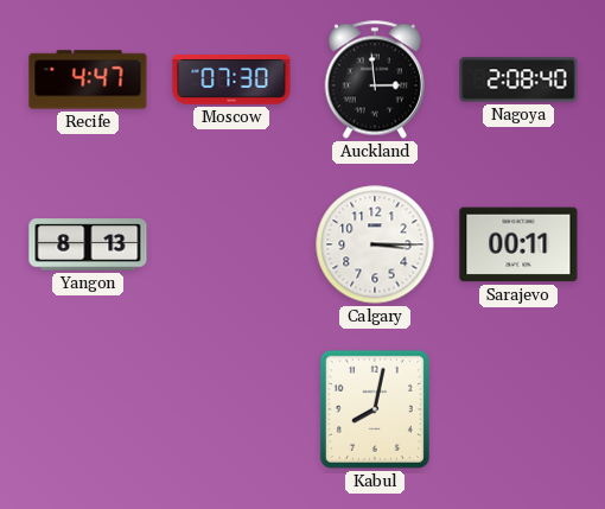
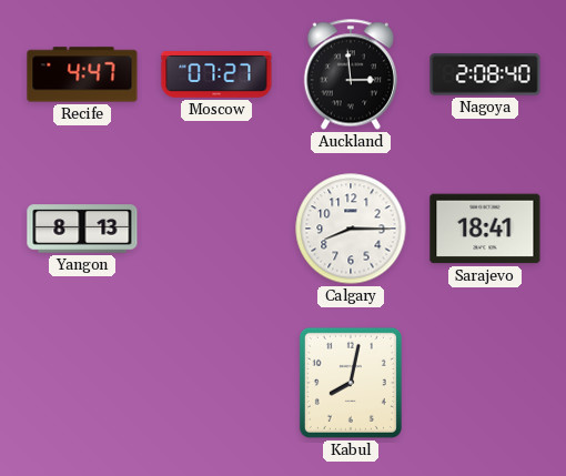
Moscow: 07:30 -> 07:27
Calgary: 3:15 -> 8:15
Sarajevo: 00:11 -> 18:41
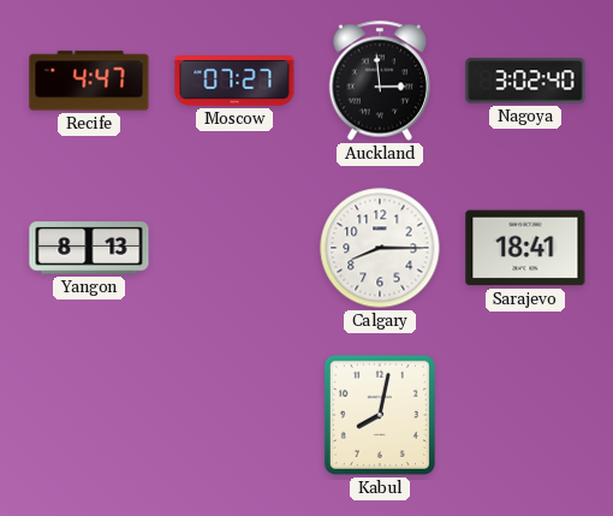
Nagoya: 2:08 -> 3:02
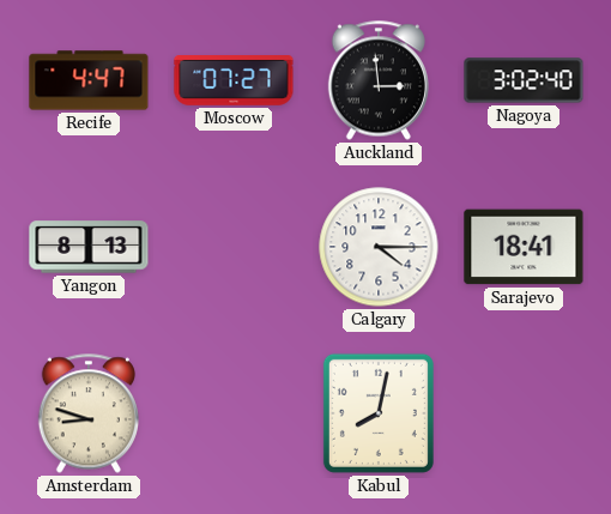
Calgary: 8:15 -> 4:15
Amsterdam: none -> 8:48
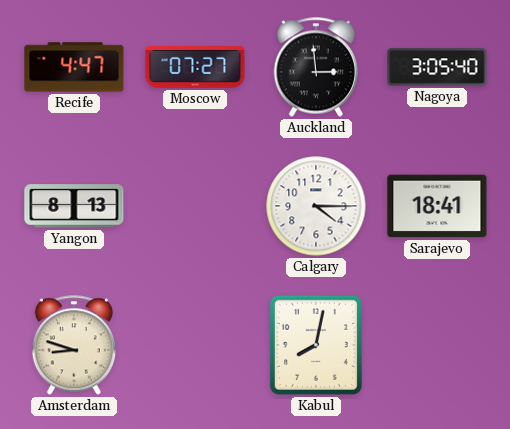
Nagoya: 3:02 -> 3:05
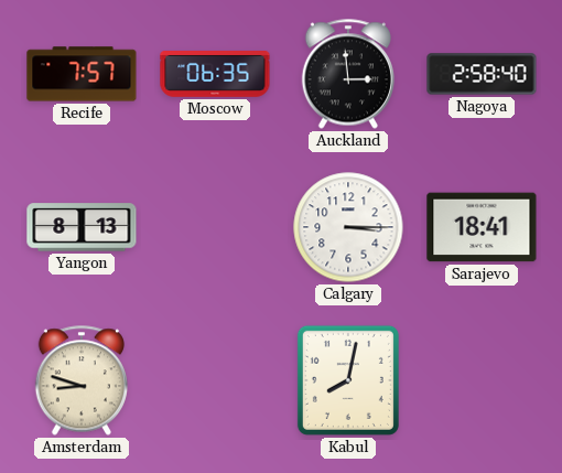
Recife: 4:47 -> 7:57
Moscow: 07:27 -> 06:35
Nagoya: 3:05 -> 2:58
Calgary: 4:15 -> 3:15
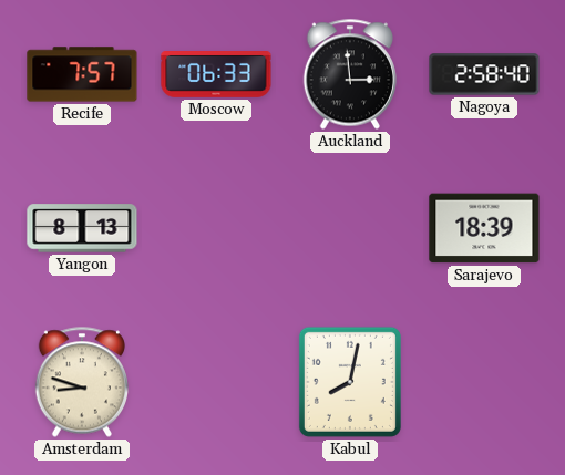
Moscow: 06:35 -> 06:33
Calgary: 3:15 -> none
Sarajevo: 18:41 -> 18:39
